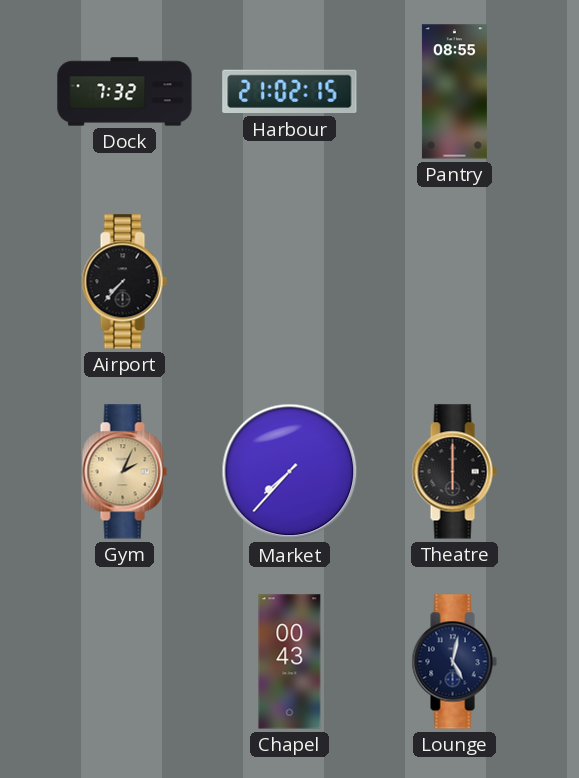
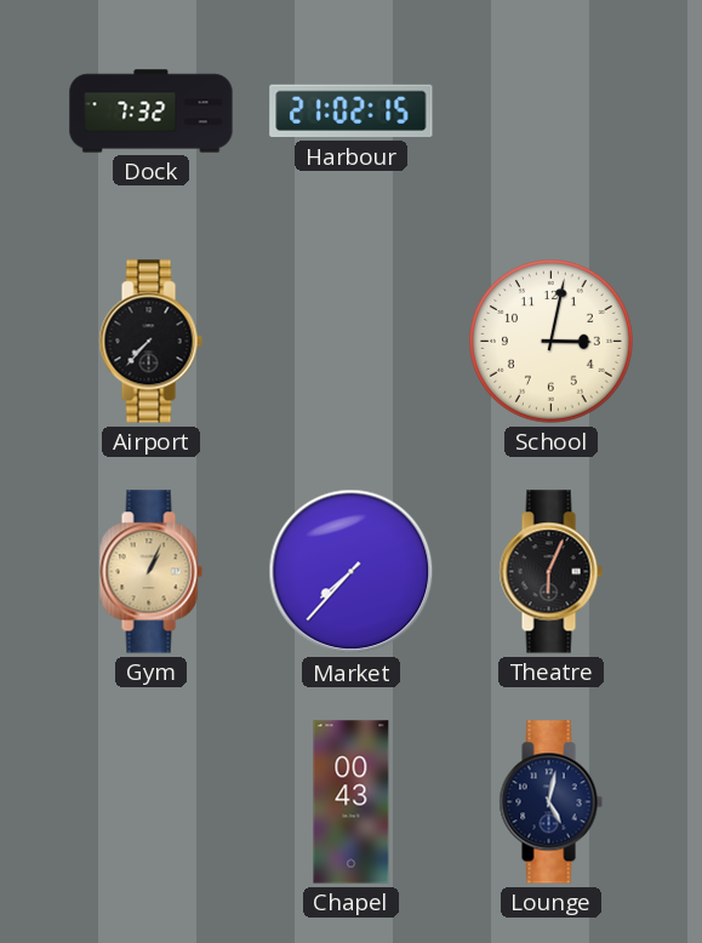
Pantry: 08:55 -> none
School: none -> 3:02
Gym: 2:04 -> 1:04
Theatre: 6:00 -> 6:04
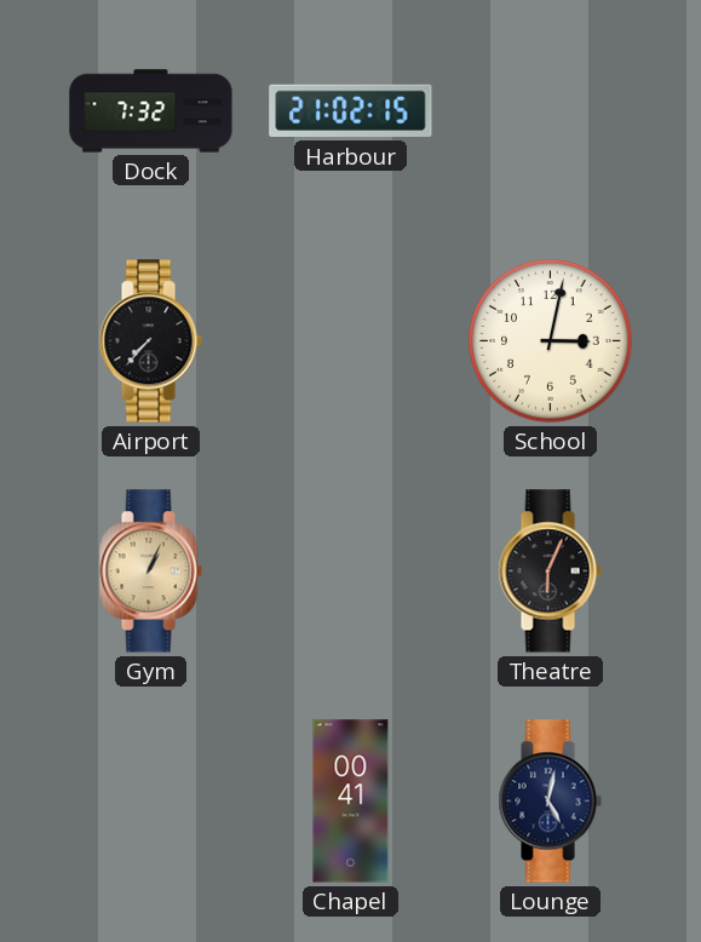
Market: 7:37 -> none
Chapel: 00:43 -> 00:41
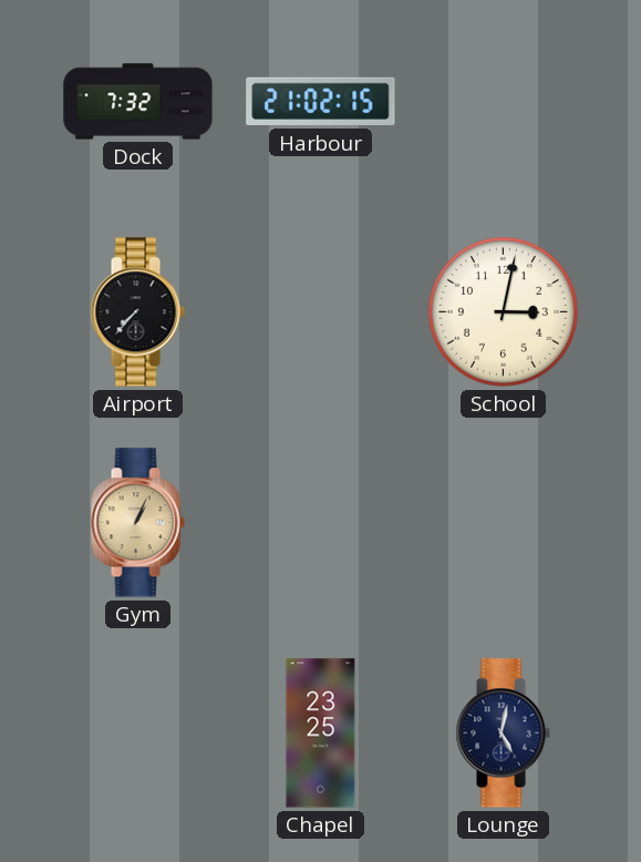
Theatre: 6:04 -> none
Chapel: 00:41 -> 23:25
